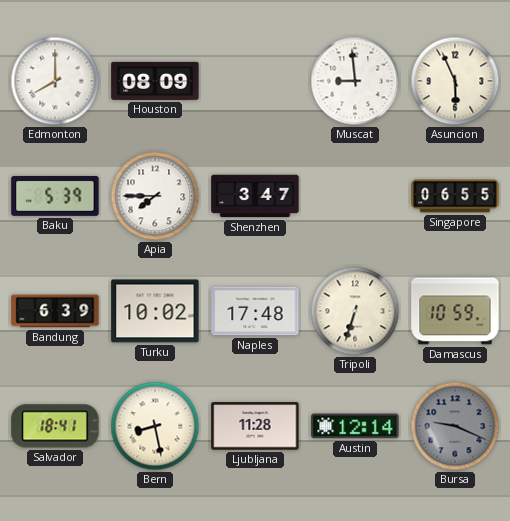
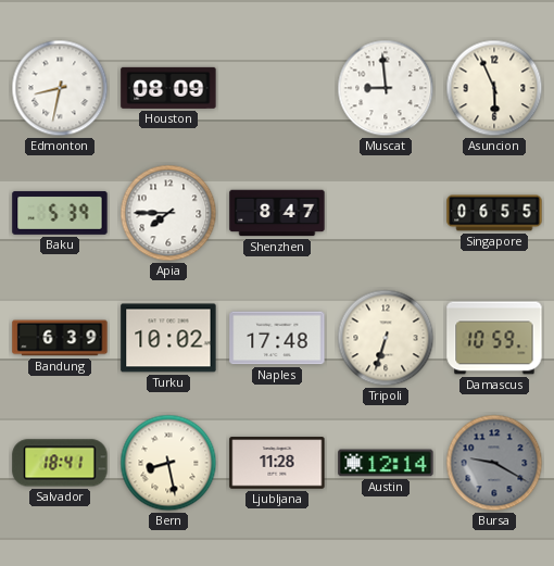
Edmonton: 8:00 -> 8:32
Shenzhen: 3:47 -> 8:47
Bursa: 9:19 -> 9:20
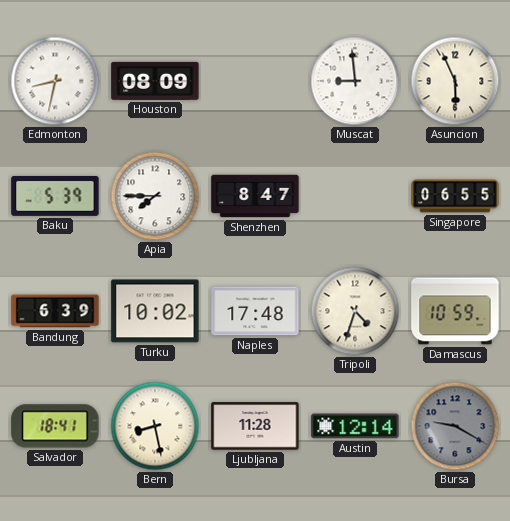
Tripoli: 6:33 -> 4:33
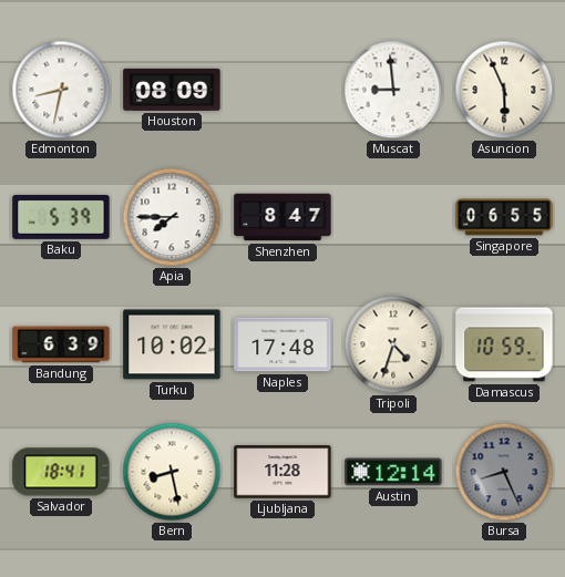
Bursa: 9:20 -> 8:26
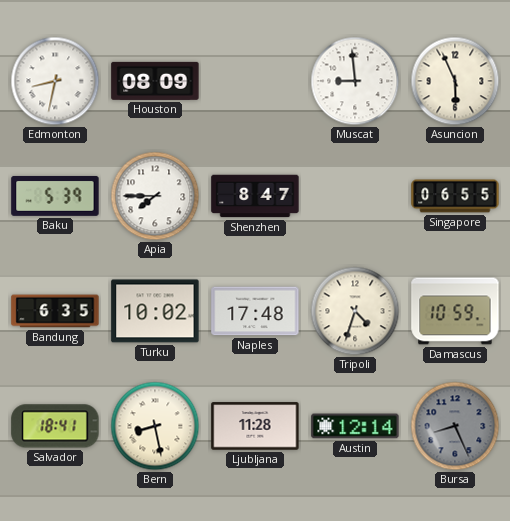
Bandung: 6:39 -> 6:35
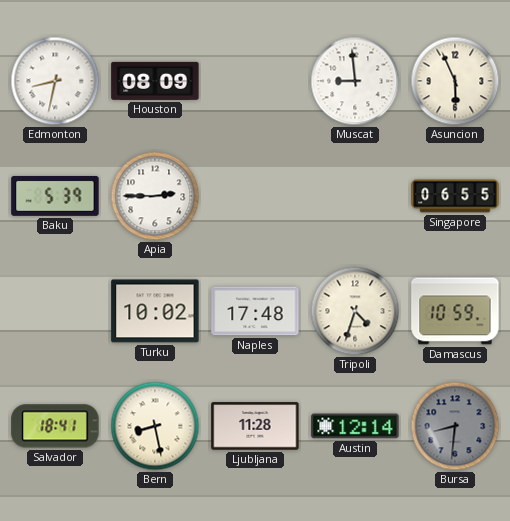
Apia: 7:45 -> 2:45
Shenzhen: 8:47 -> none
Bandung: 6:35 -> none
Bursa: 8:26 -> 8:31
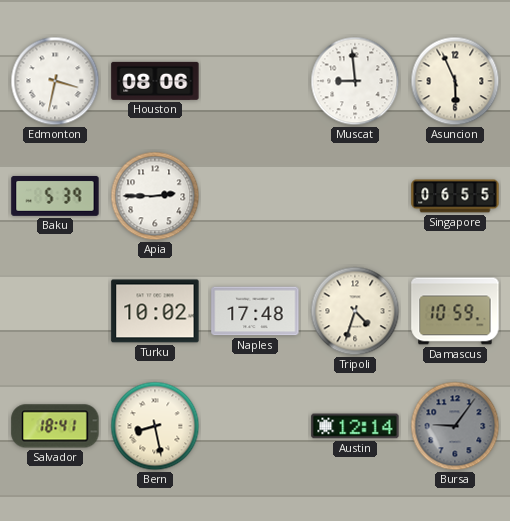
Edmonton: 8:32 -> 3:32
Houston: 08:09 -> 08:06
Ljubljana: 11:28 -> none
Bursa: 8:31 -> 9:06
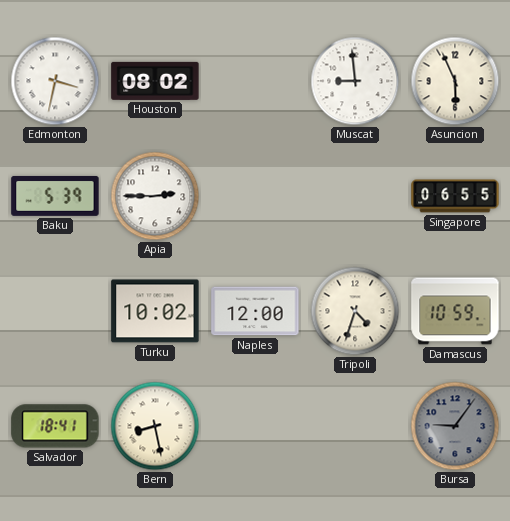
Houston: 08:06 -> 08:02
Naples: 17:48 -> 12:00
Austin: 12:14 -> none
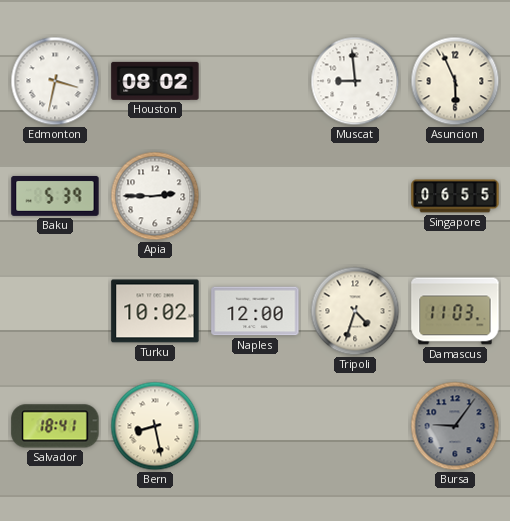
Damascus: 10:59 -> 11:03
